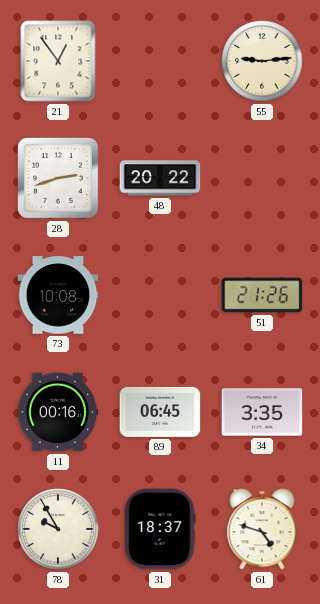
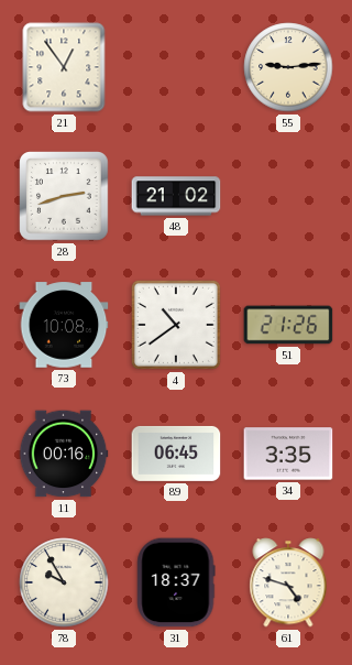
48: 20:22 -> 21:02
4: none -> 10:39
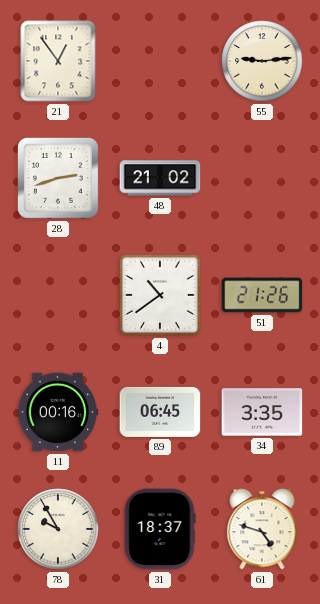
73: 10:08 -> none
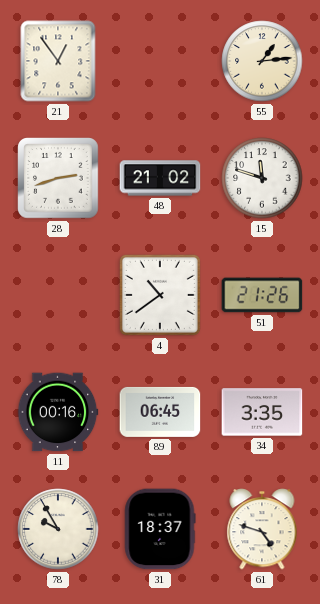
55: 9:14 -> 1:14
15: none -> 11:48
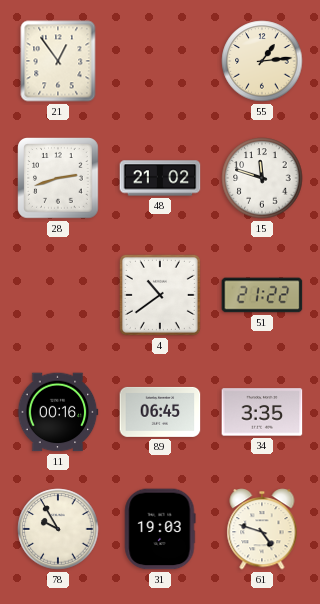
51: 21:26 -> 21:22
31: 18:37 -> 19:03
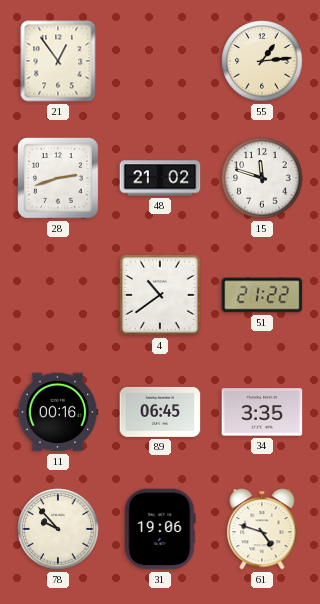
78: 9:55 -> 9:53
31: 19:03 -> 19:06
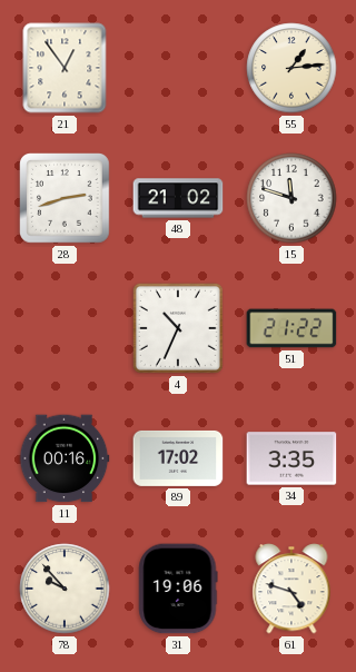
4: 10:39 -> 10:34
89: 06:45 -> 17:02
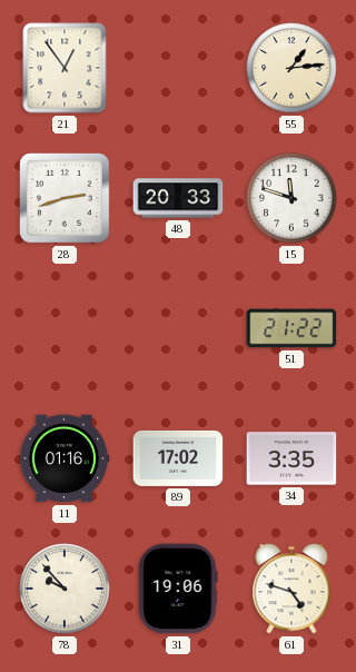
48: 21:02 -> 20:33
4: 10:34 -> none
11: 00:16 -> 01:16
